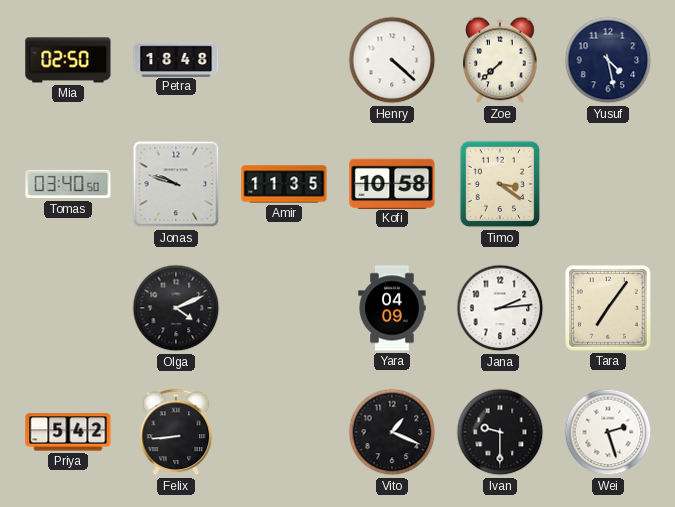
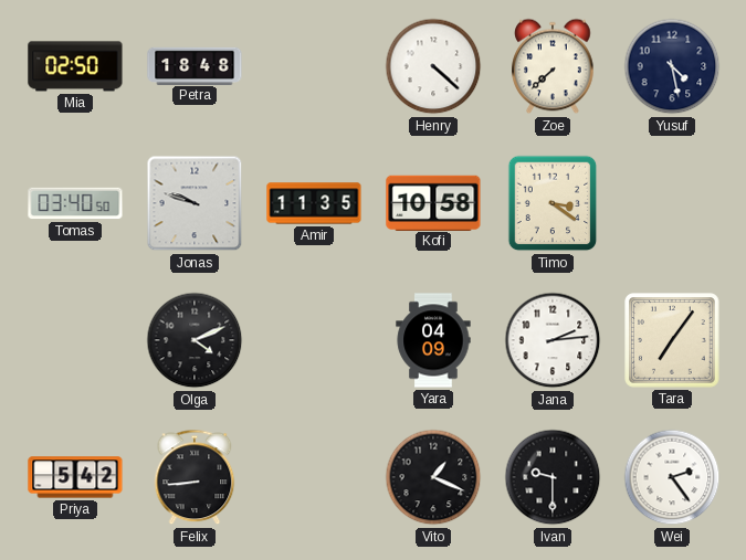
Wei: 2:27 -> 2:24
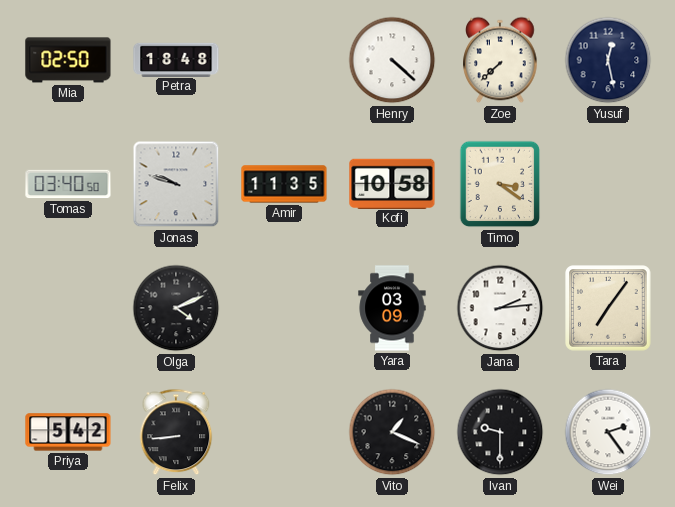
Yusuf: 4:28 -> 12:28
Yara: 04:09 -> 03:09
